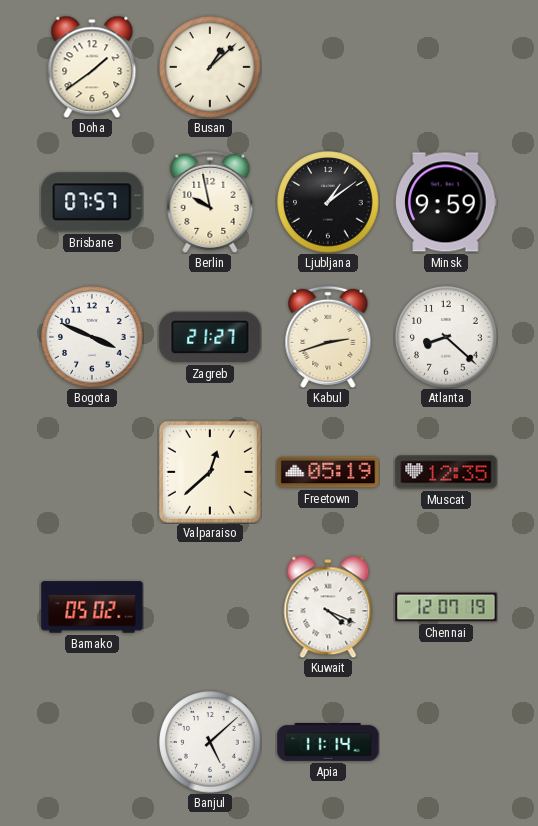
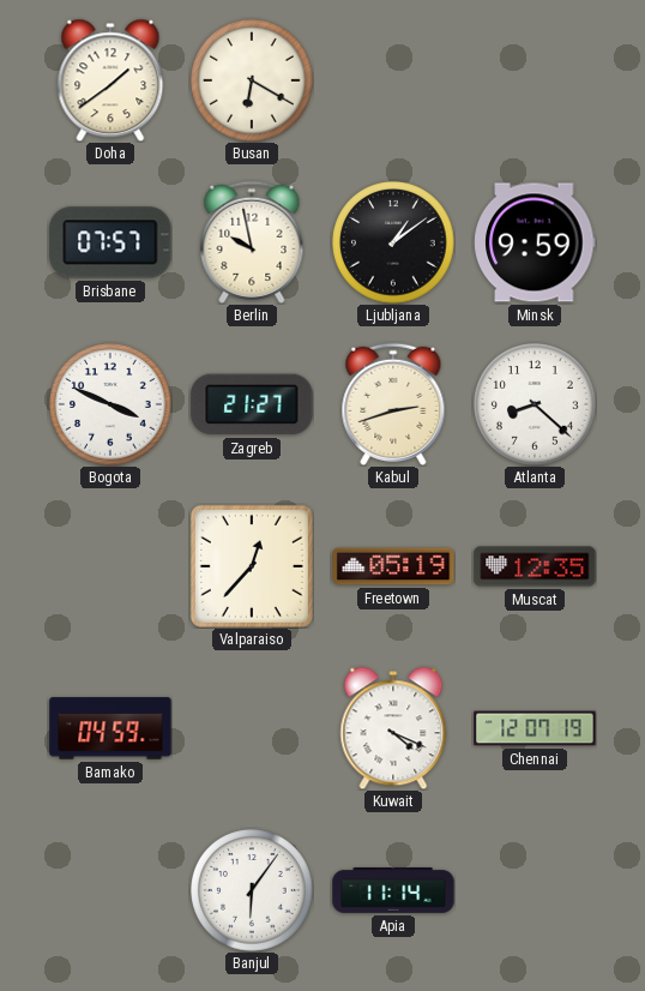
Busan: 1:08 -> 6:20
Valparaiso: 12:38 -> 12:37
Bamako: 05:02 -> 04:59
Banjul: 5:08 -> 6:06
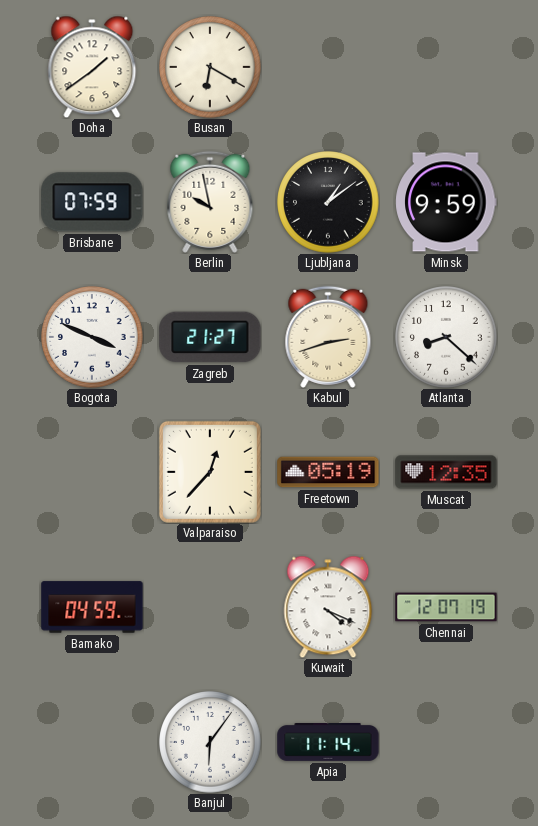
Brisbane: 07:57 -> 07:59
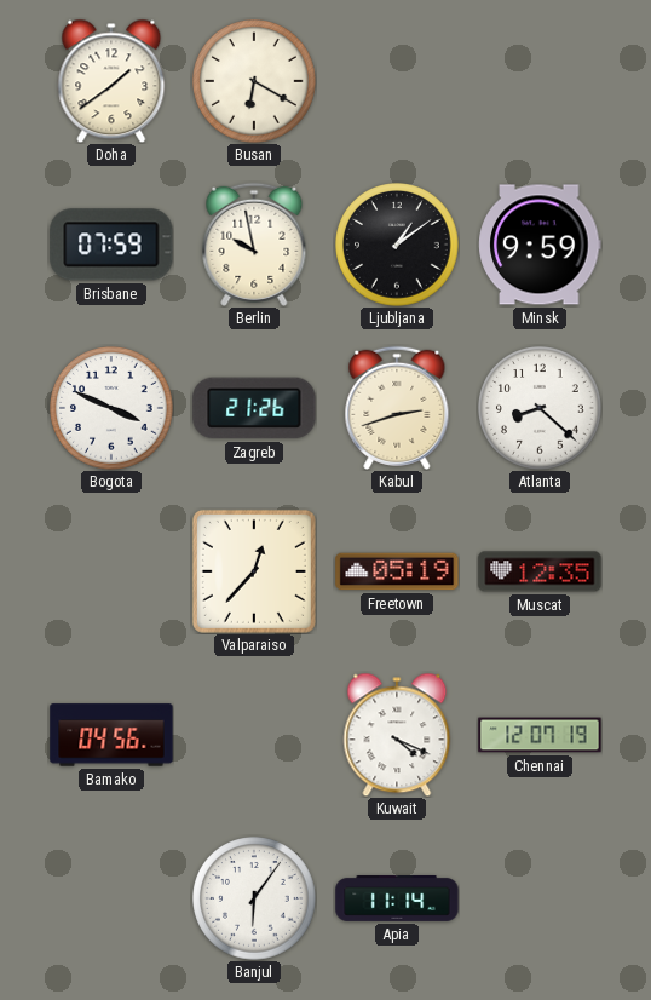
Zagreb: 21:27 -> 21:26
Bamako: 04:59 -> 04:56
